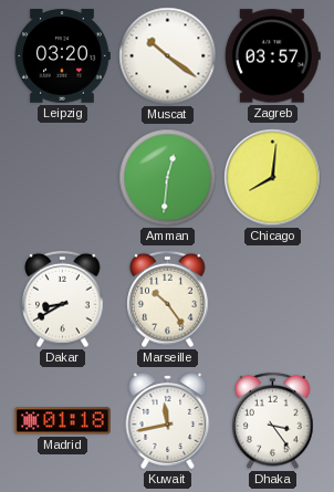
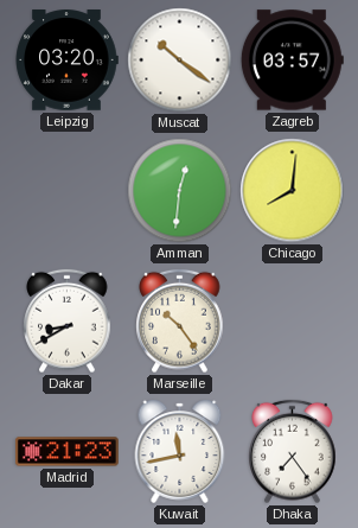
Madrid: 01:18 -> 21:23
Dhaka: 3:24 -> 7:24
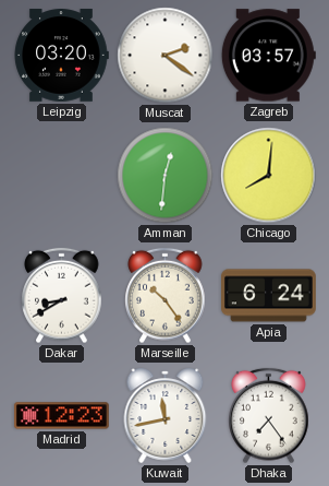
Muscat: 10:21 -> 2:21
Apia: none -> 6:24
Madrid: 21:23 -> 12:23
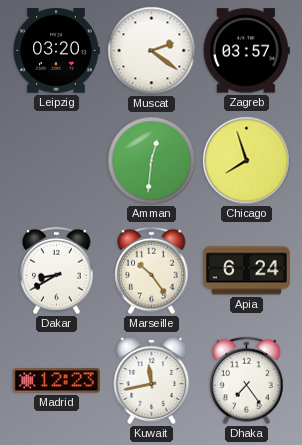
Chicago: 8:01 -> 7:57
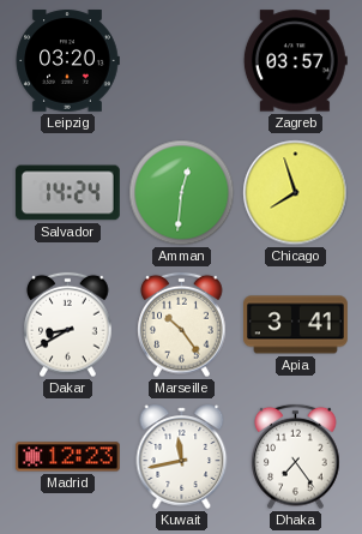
Muscat: 2:21 -> none
Salvador: none -> 14:24
Apia: 6:24 -> 3:41
